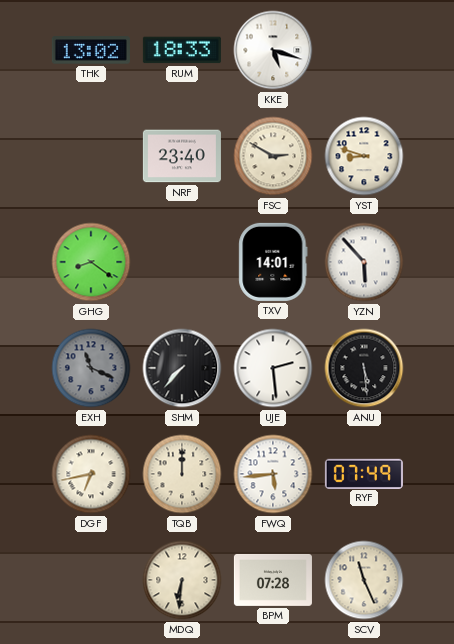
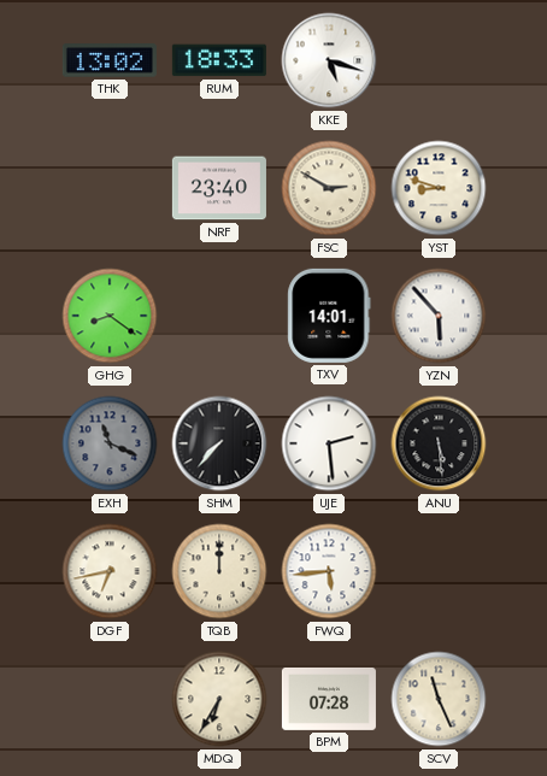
RYF: 07:49 -> none
MDQ: 6:31 -> 6:35
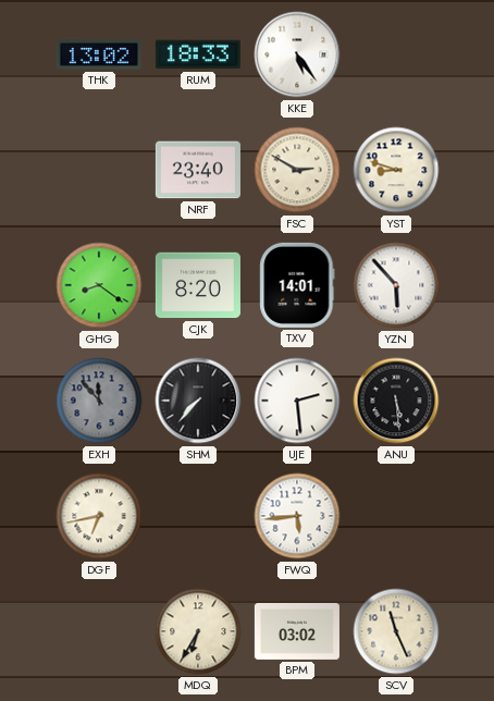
KKE: 5:18 -> 5:24
CJK: none -> 8:20
EXH: 11:19 -> 11:53
TQB: 12:00 -> none
BPM: 07:28 -> 03:02
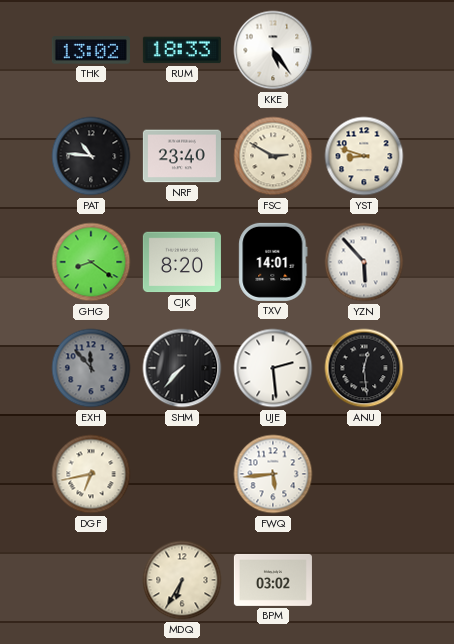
PAT: none -> 10:46
ANU: 5:29 -> 12:29
SCV: 11:26 -> none
